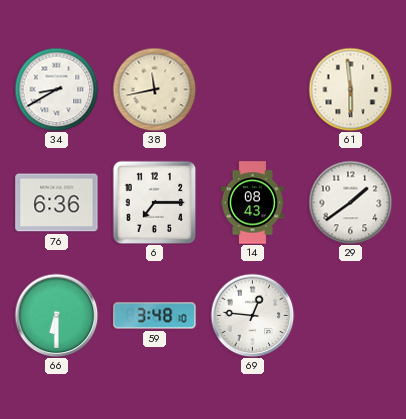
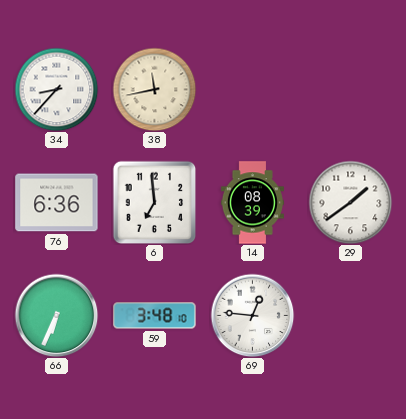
34: 8:40 -> 8:37
61: 5:59 -> none
6: 7:15 -> 6:59
14: 08:43 -> 08:39
66: 6:30 -> 6:34
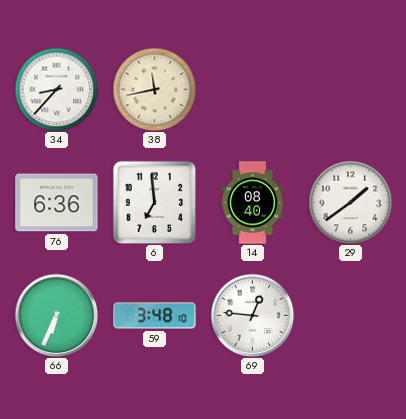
14: 08:39 -> 08:40
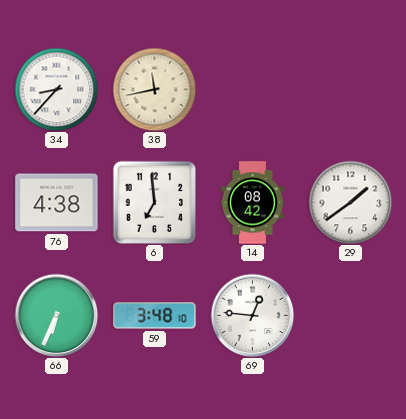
76: 6:36 -> 4:38
14: 08:40 -> 08:42
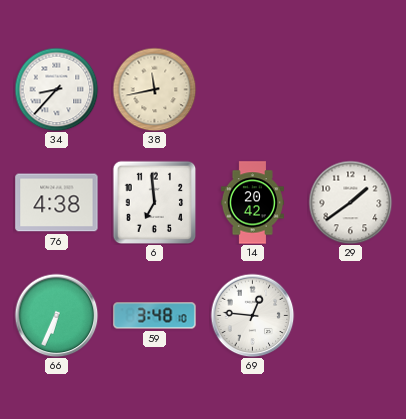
14: 08:42 -> 20:42
